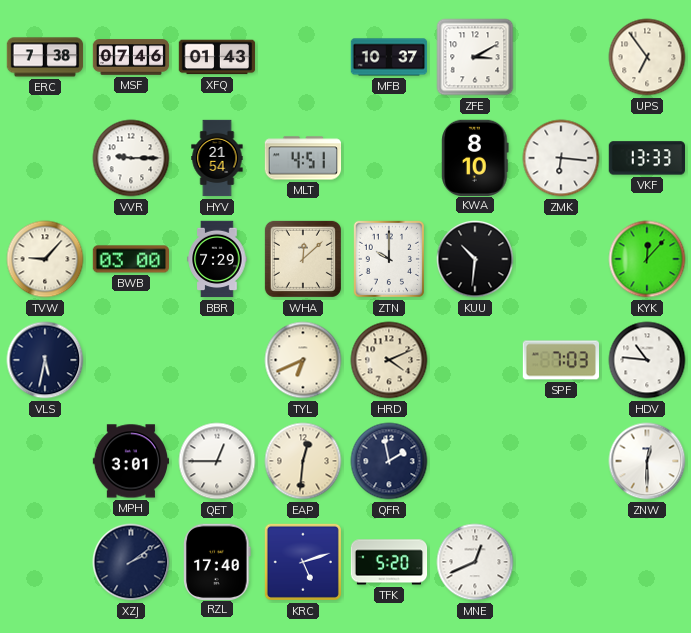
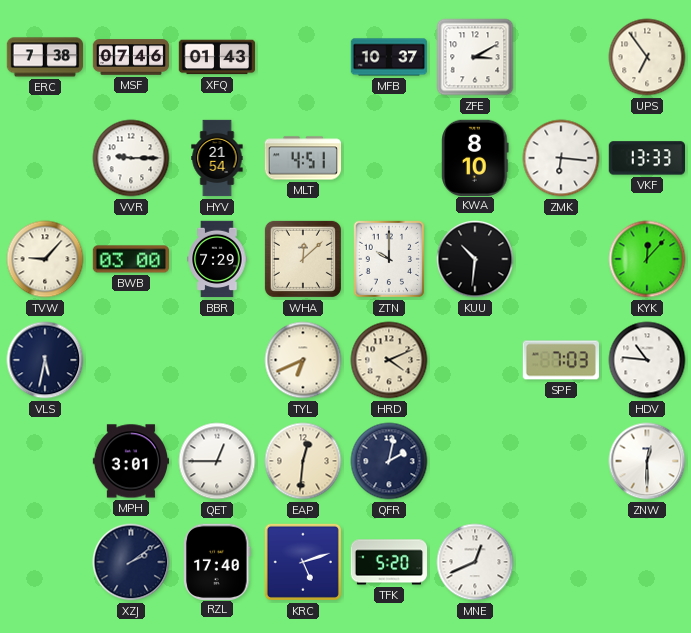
QFR: 1:58 -> 2:02
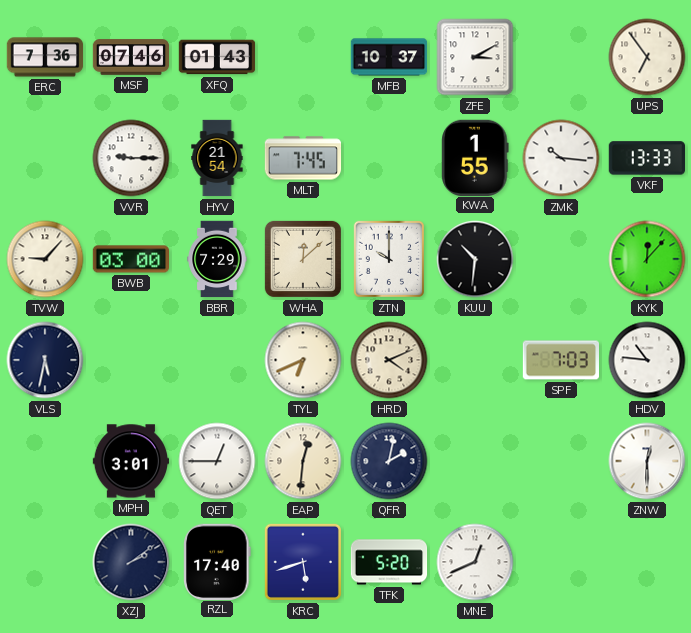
ERC: 7:38 -> 7:36
MLT: 4:51 -> 7:45
KWA: 8:10 -> 1:55
ZMK: 6:16 -> 10:16
KRC: 5:12 -> 5:42
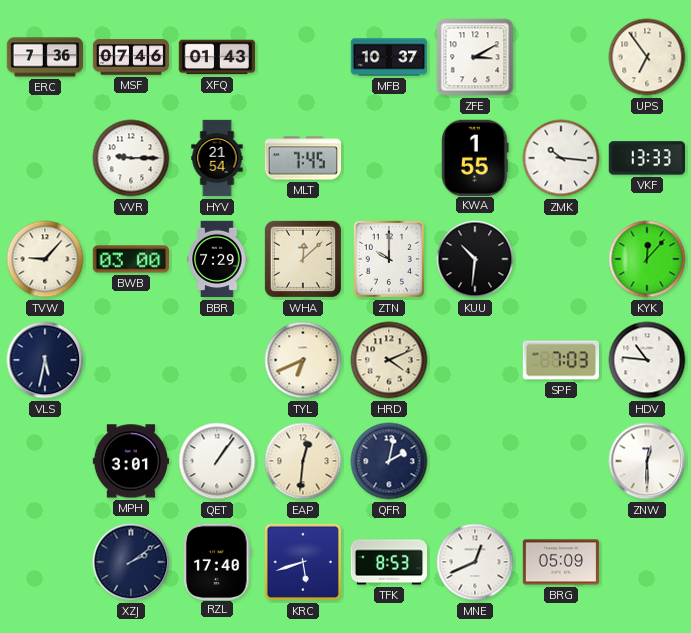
QET: 12:45 -> 1:06
TFK: 5:20 -> 8:53
BRG: none -> 05:09
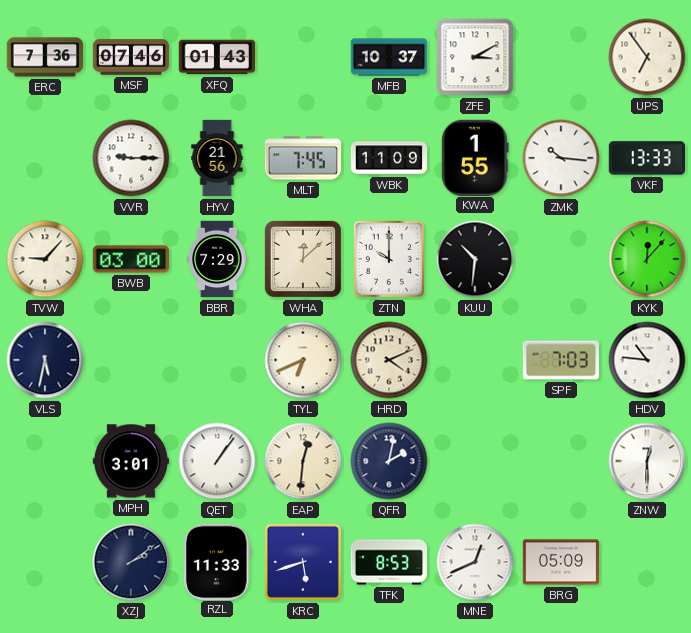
HYV: 21:54 -> 21:56
WBK: none -> 11:09
RZL: 17:40 -> 11:33
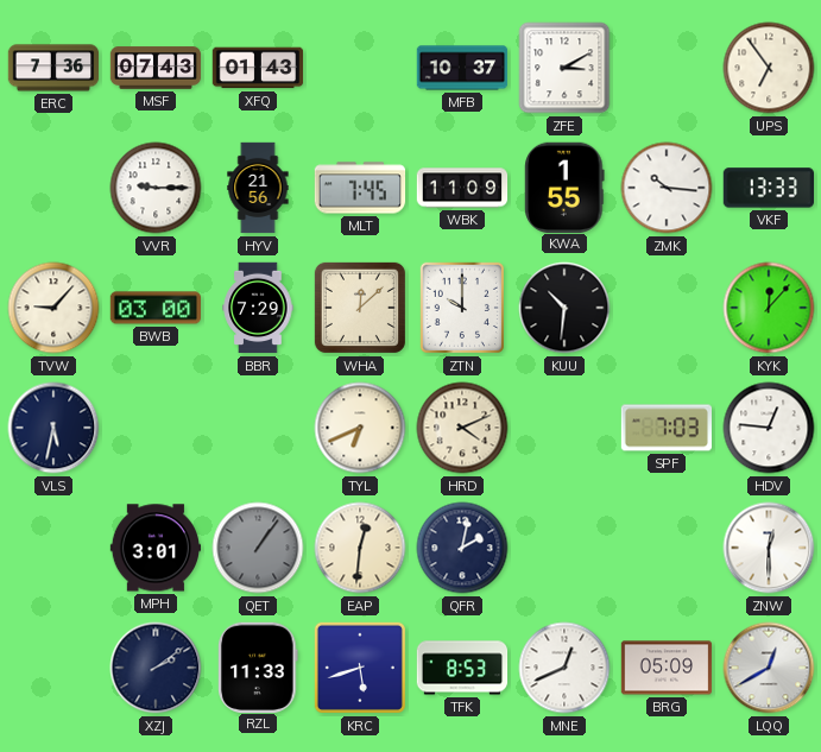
MSF: 07:46 -> 07:43
HDV: 10:46 -> 12:46
QET dial: white -> grey
LQQ: none -> 12:40
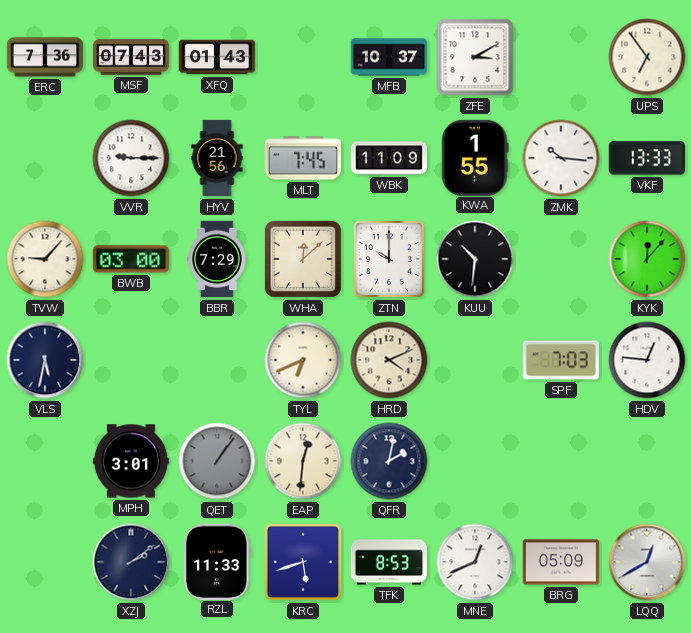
ZNW: 12:30 -> none
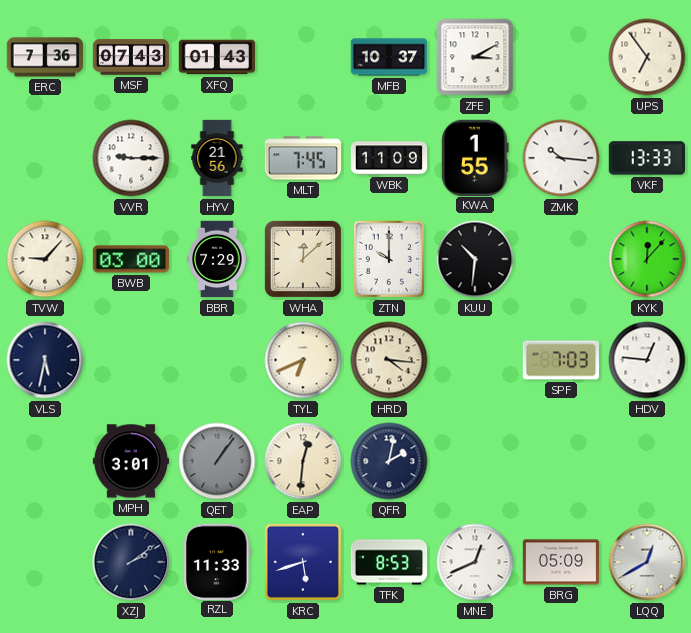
HRD: 4:11 -> 4:16
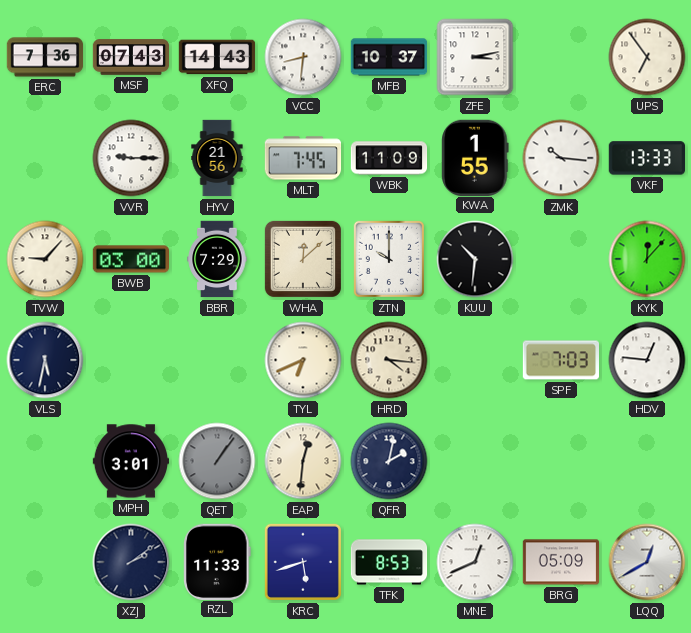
XFQ: 01:43 -> 14:43
VCC: none -> 8:31
ZFE: 3:10 -> 3:13
